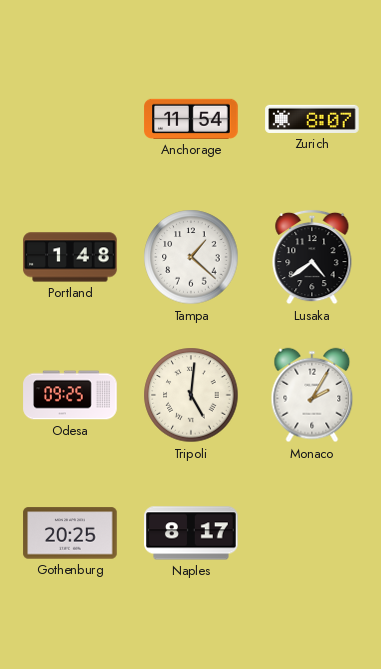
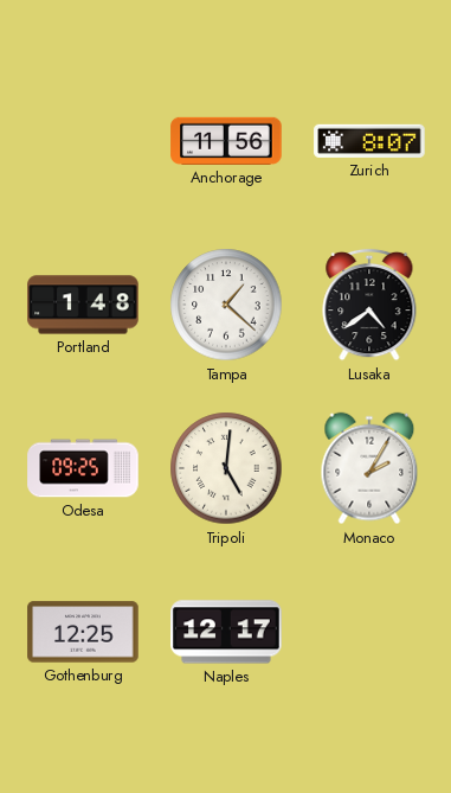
Anchorage: 11:54 -> 11:56
Gothenburg: 20:25 -> 12:25
Naples: 8:17 -> 12:17
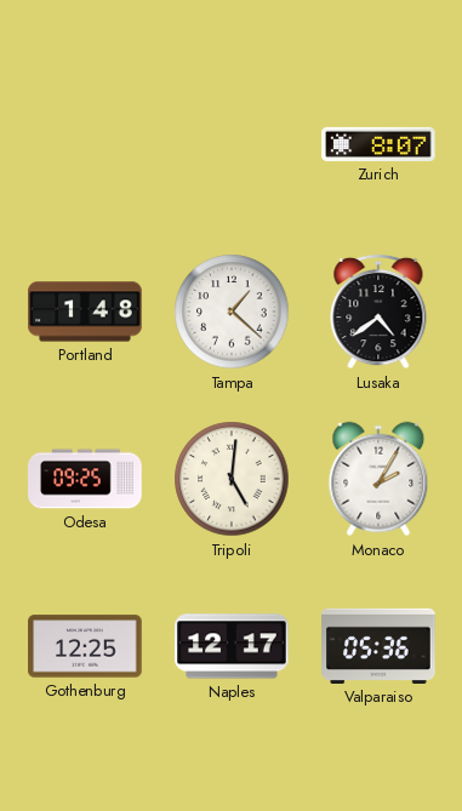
Anchorage: 11:56 -> none
Valparaiso: none -> 05:36
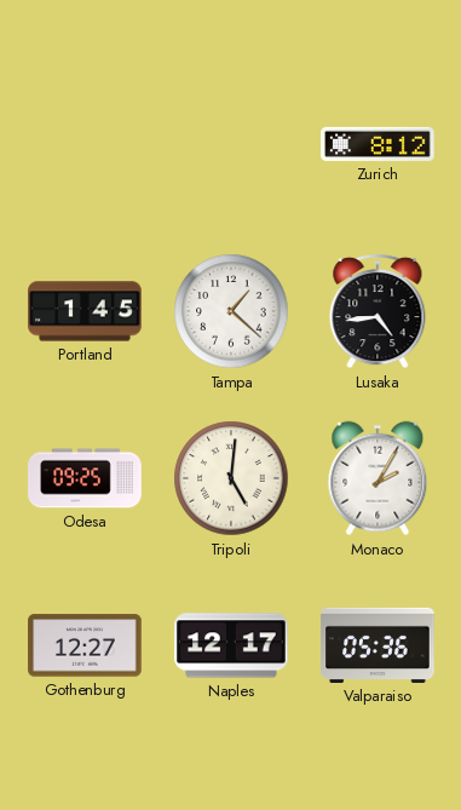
Zurich: 8:07 -> 8:12
Portland: 1:48 -> 1:45
Lusaka: 4:39 -> 4:44
Gothenburg: 12:25 -> 12:27
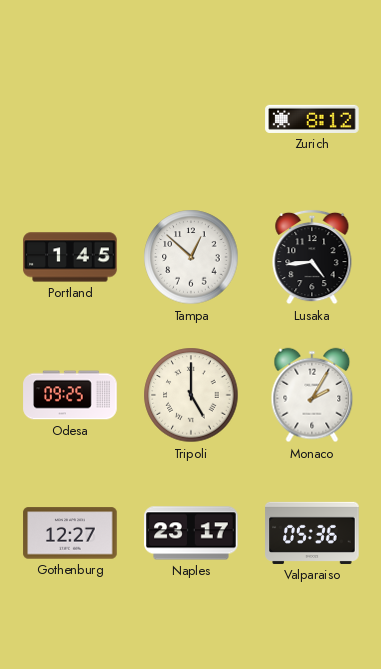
Tampa: 1:22 -> 12:52
Tripoli: 5:01 -> 5:00
Naples: 12:17 -> 23:17
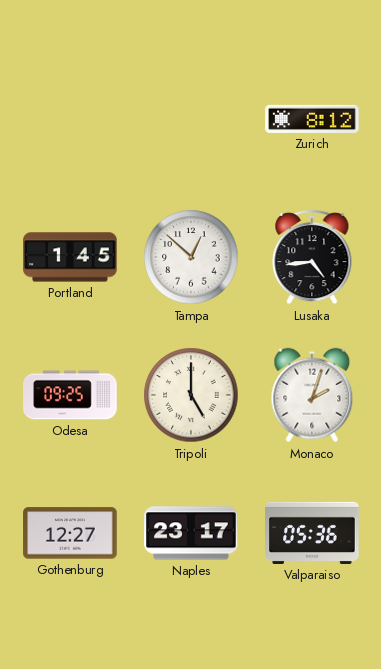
Monaco: 2:05 -> 2:03
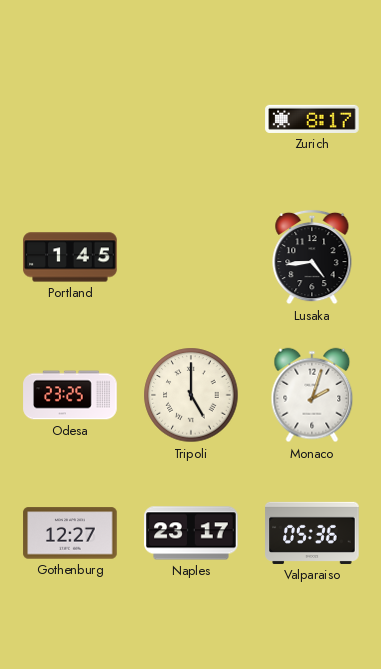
Zurich: 8:12 -> 8:17
Tampa: 12:52 -> none
Odesa: 09:25 -> 23:25
